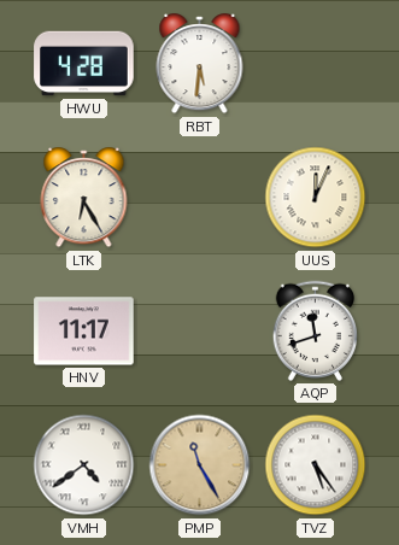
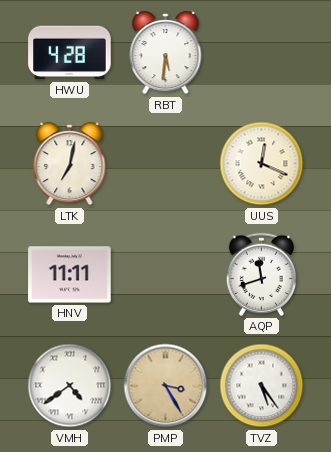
LTK: 6:25 -> 7:02
UUS: 12:04 -> 12:19
HNV: 11:17 -> 11:11
PMP: 11:25 -> 3:25
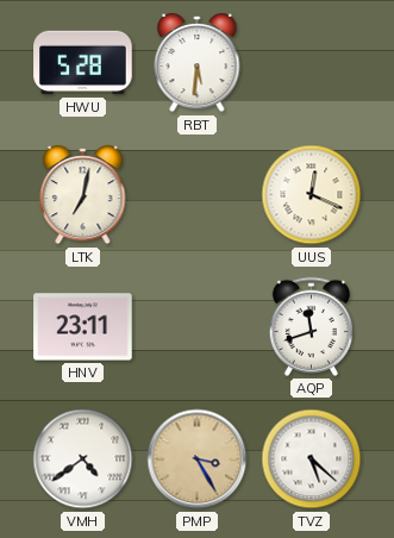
HWU: 4:28 -> 5:28
HNV: 11:11 -> 23:11
TVZ: 5:24 -> 5:22
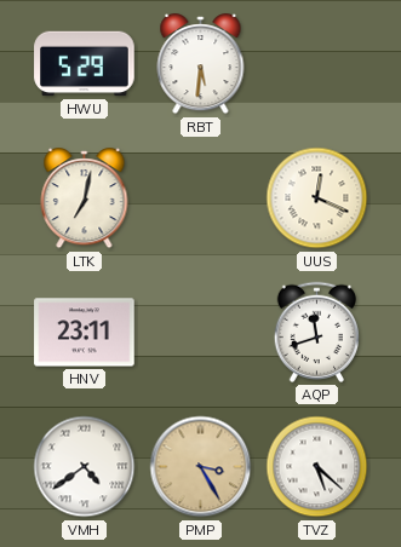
HWU: 5:28 -> 5:29
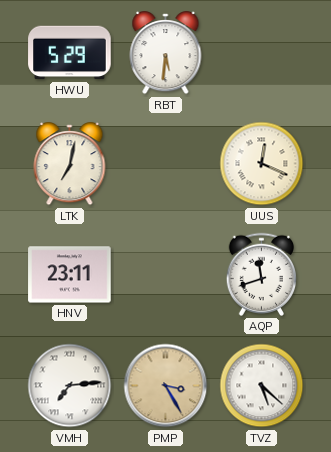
VMH: 4:39 -> 7:14
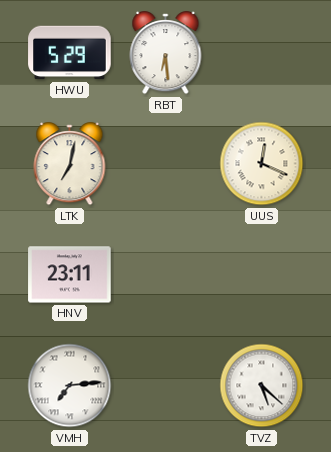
RBT: 5:31 -> 6:29
AQP: 11:42 -> none
PMP: 3:25 -> none
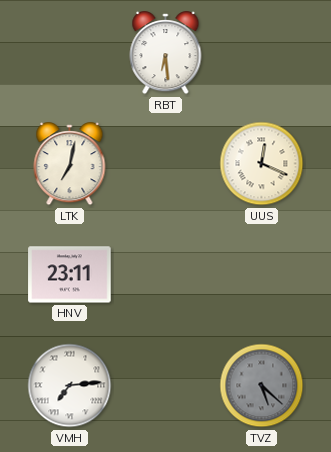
HWU: 5:29 -> none
TVZ dial: white -> grey
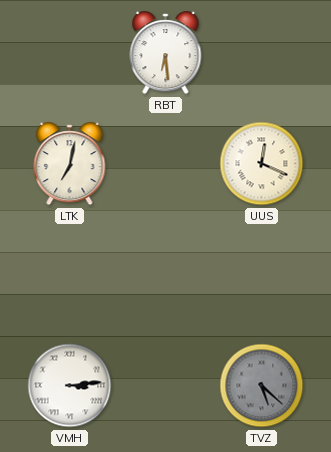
HNV: 23:11 -> none
VMH: 7:14 -> 3:14
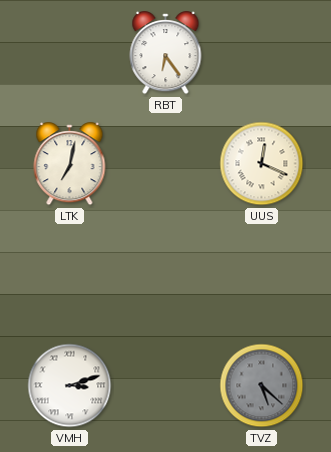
RBT: 6:29 -> 6:24
VMH: 3:14 -> 3:12
